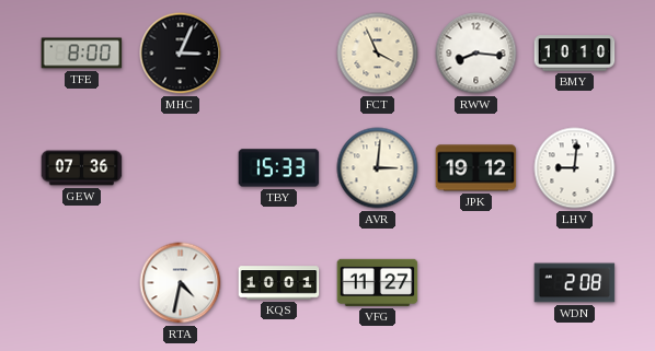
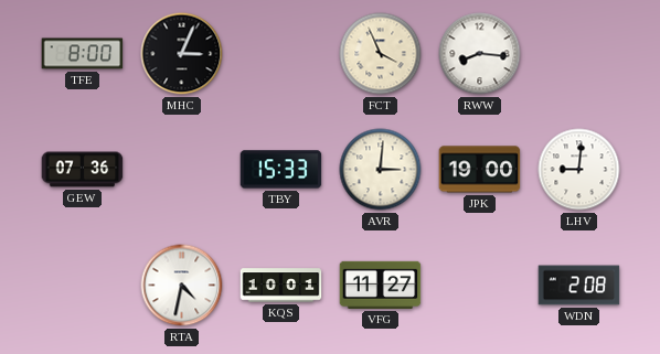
BMY: 10:10 -> none
JPK: 19:12 -> 19:00
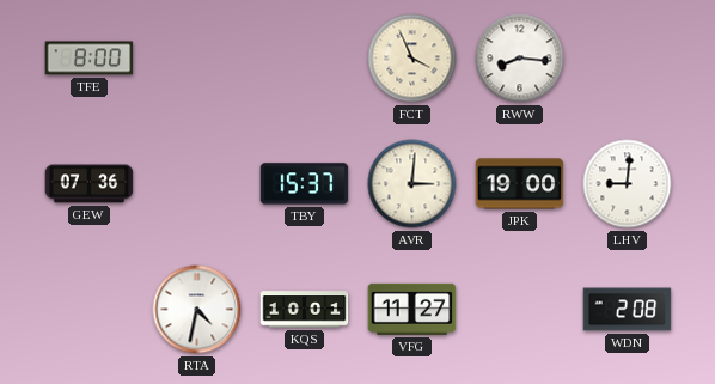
MHC: 3:04 -> none
TBY: 15:33 -> 15:37
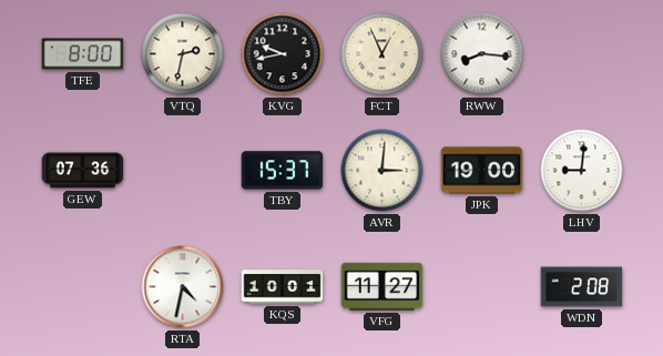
VTQ: none -> 2:32
KVG: none -> 9:43
FCT: 3:56 -> 12:56
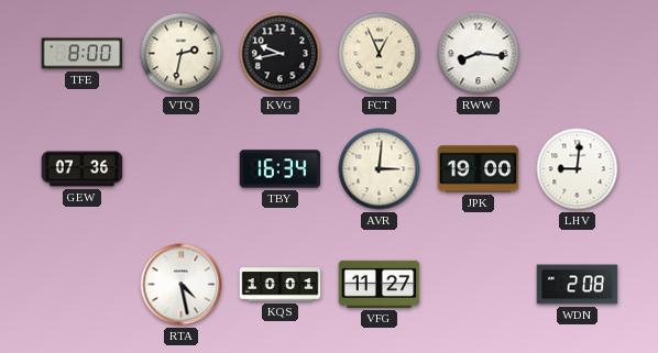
TBY: 15:37 -> 16:34
RTA: 4:32 -> 4:28
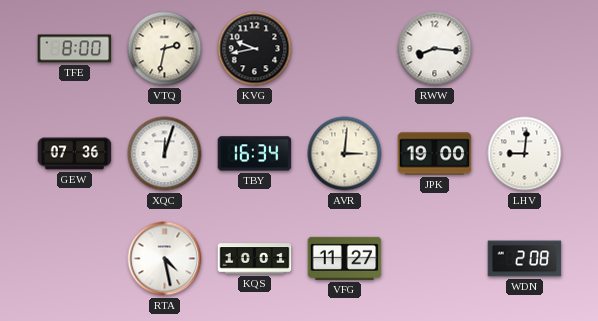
FCT: 12:56 -> none
XQC: none -> 12:03
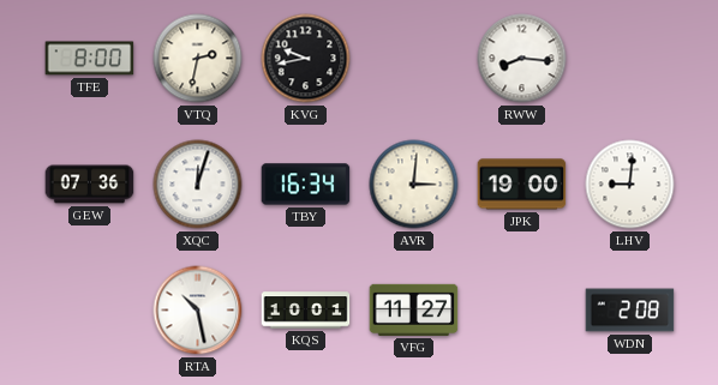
RTA: 4:28 -> 10:28
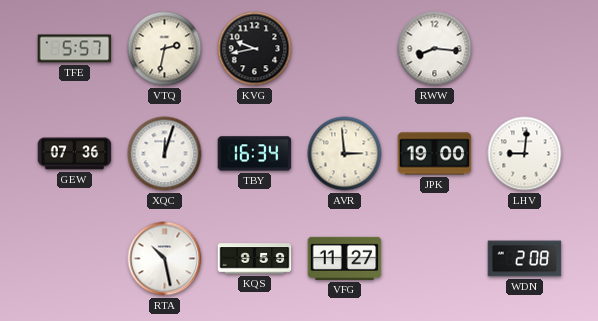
TFE: 8:00 -> 5:57
AVR: 3:01 -> 2:59
KQS: 10:01 -> 9:59
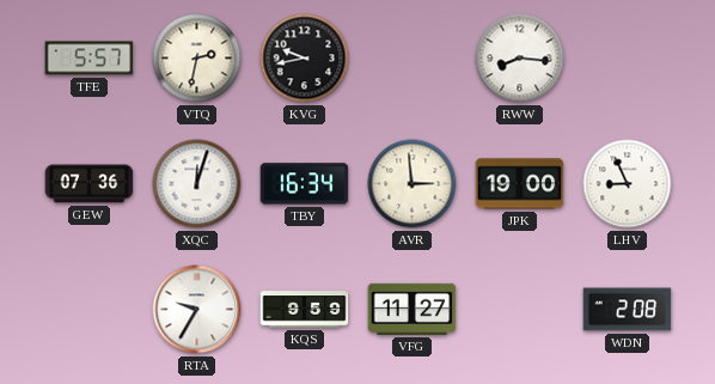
LHV: 9:01 -> 8:56
RTA: 10:28 -> 9:35
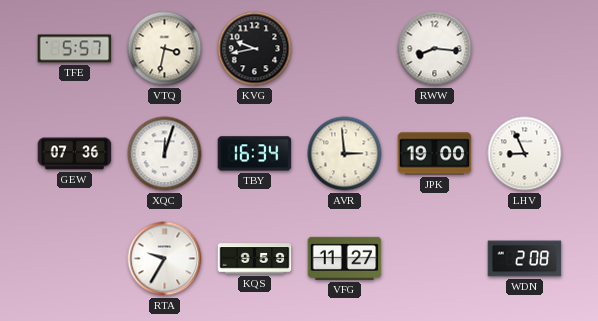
VTQ: 2:32 -> 3:32
